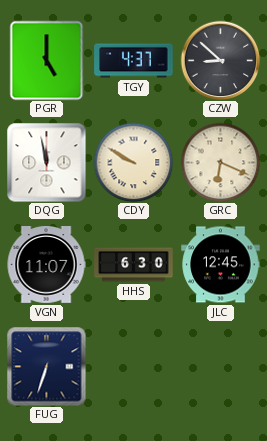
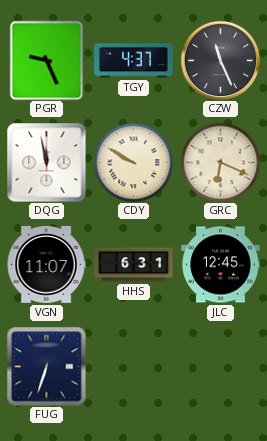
PGR: 5:00 -> 9:26
CZW: 8:52 -> 11:26
HHS: 6:30 -> 6:31
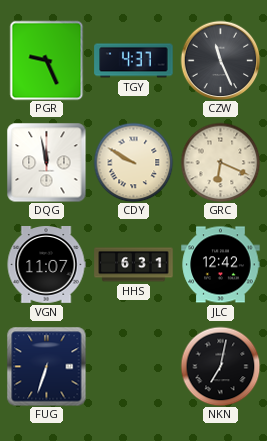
JLC: 12:45 -> 12:42
NKN: none -> 7:02
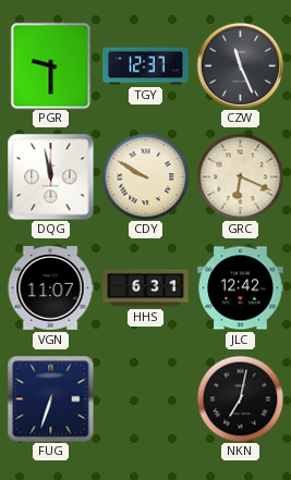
PGR: 9:26 -> 9:30
TGY: 4:37 -> 12:37
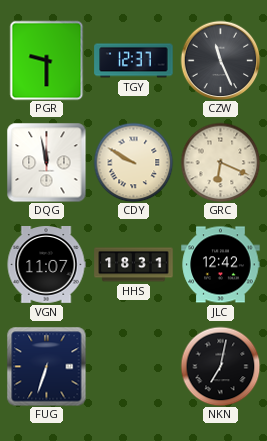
HHS: 6:31 -> 18:31
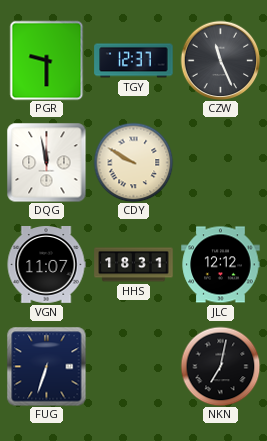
GRC: 6:19 -> none
JLC: 12:42 -> 12:12
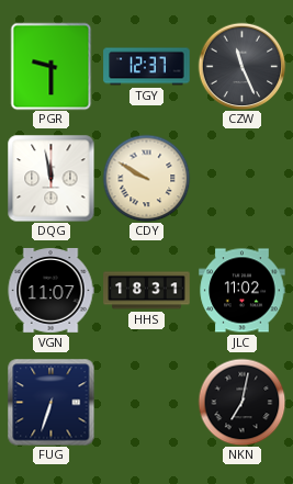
JLC: 12:12 -> 11:02
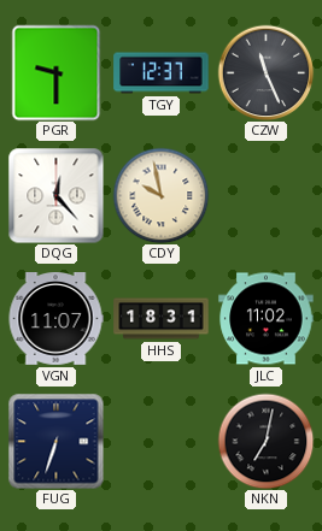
DQG: 11:58 -> 12:23
CDY: 9:50 -> 9:58
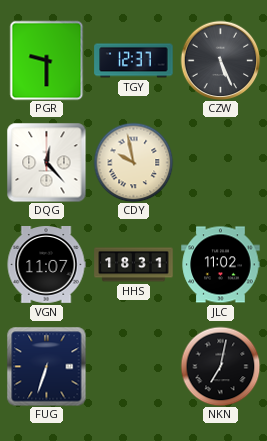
CZW: 11:26 -> 5:26
